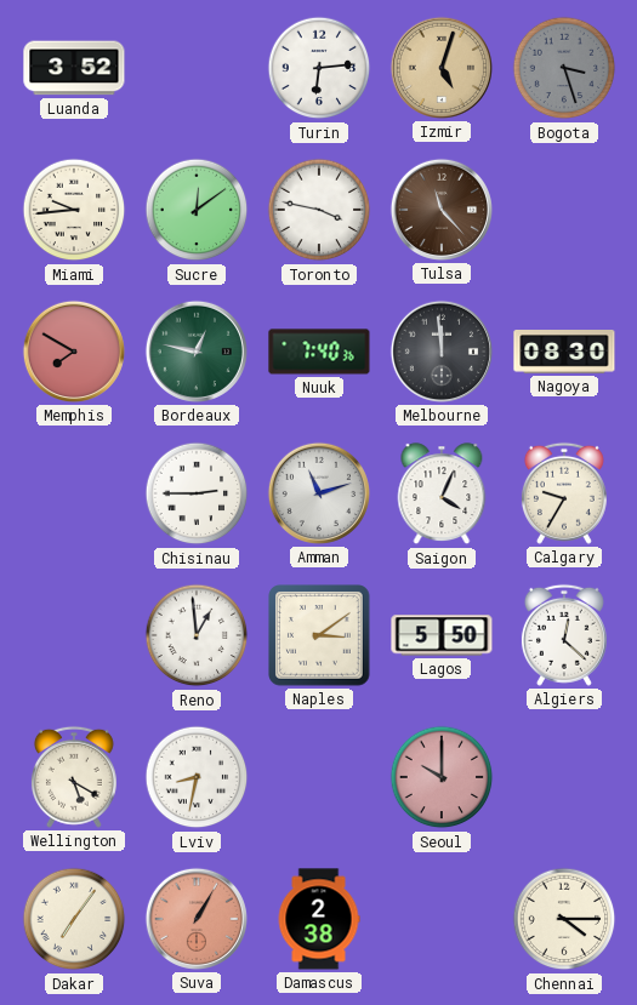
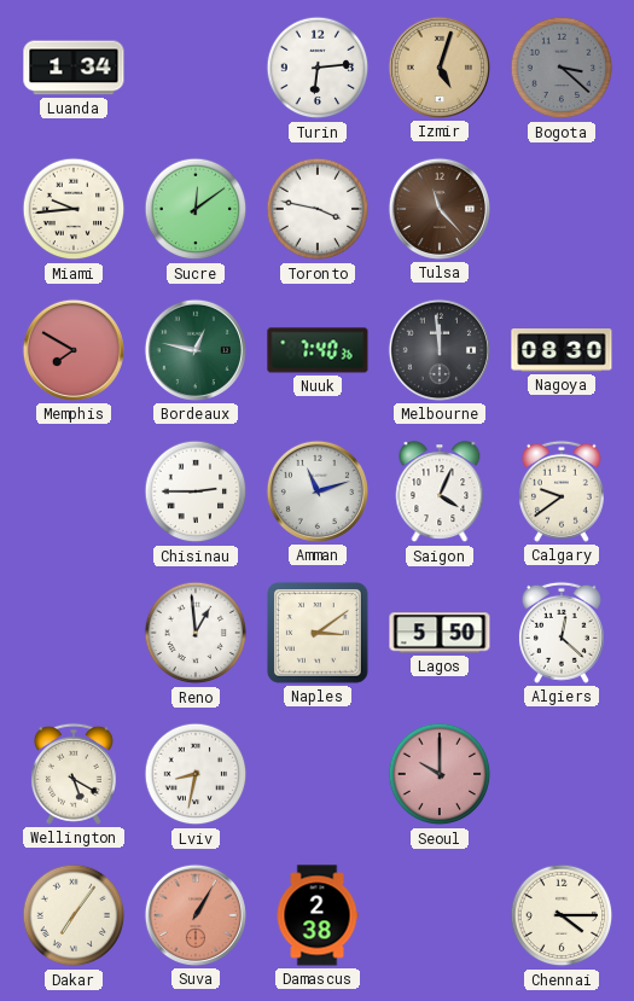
Luanda: 3:52 -> 1:34
Bogota: 3:27 -> 3:22
Calgary: 9:35 -> 9:39
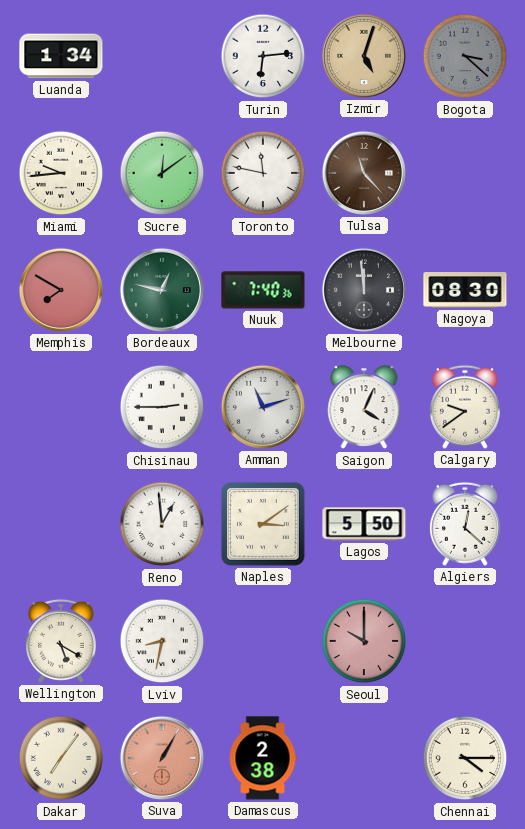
Toronto: 3:47 -> 11:47
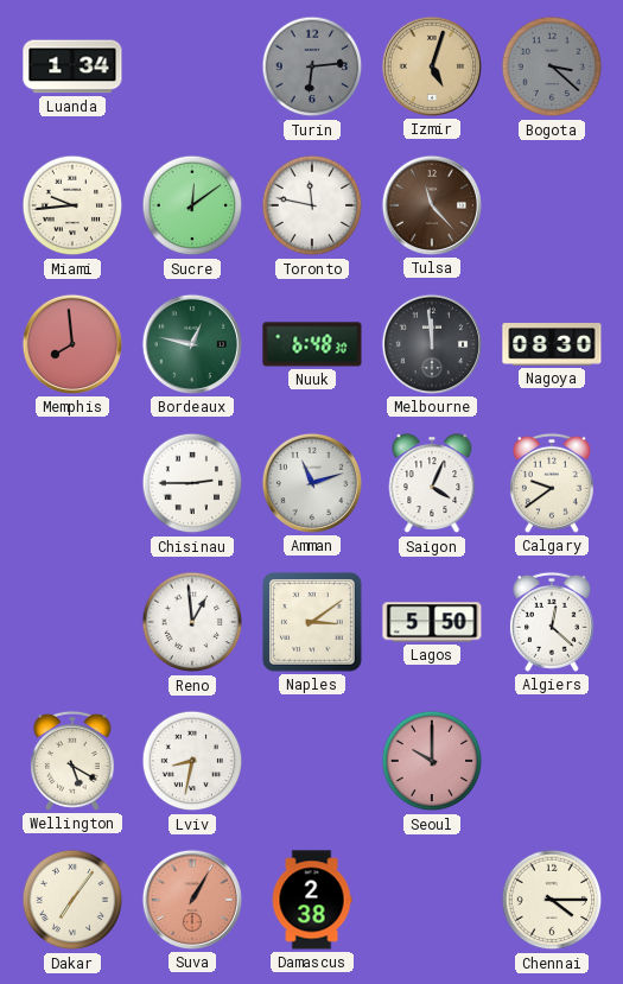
Turin dial: white -> grey
Memphis: 7:50 -> 7:59
Nuuk: 7:40 -> 6:48
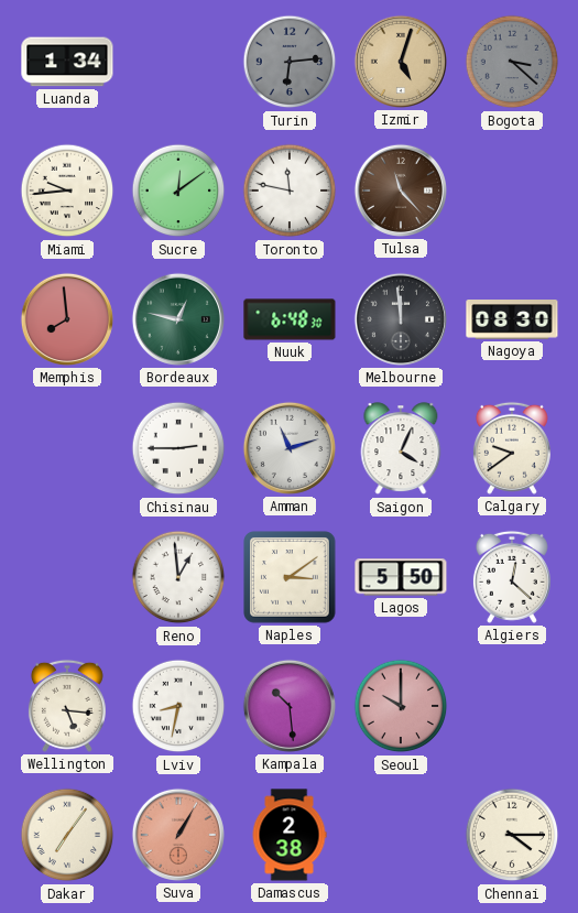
Wellington: 5:20 -> 5:16
Kampala: none -> 10:29
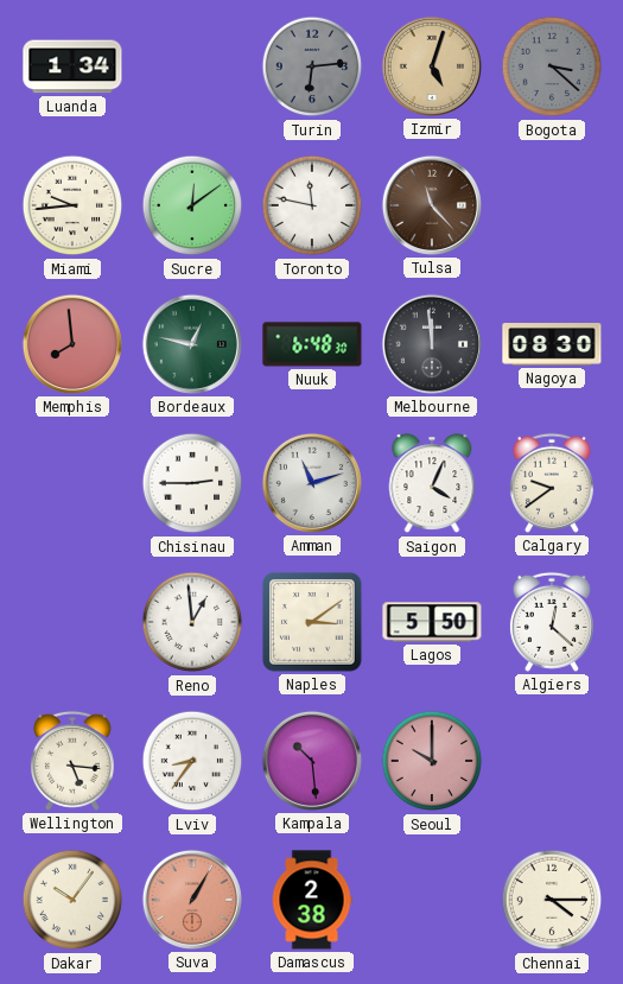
Lviv: 8:32 -> 8:36
Dakar: 7:06 -> 10:06
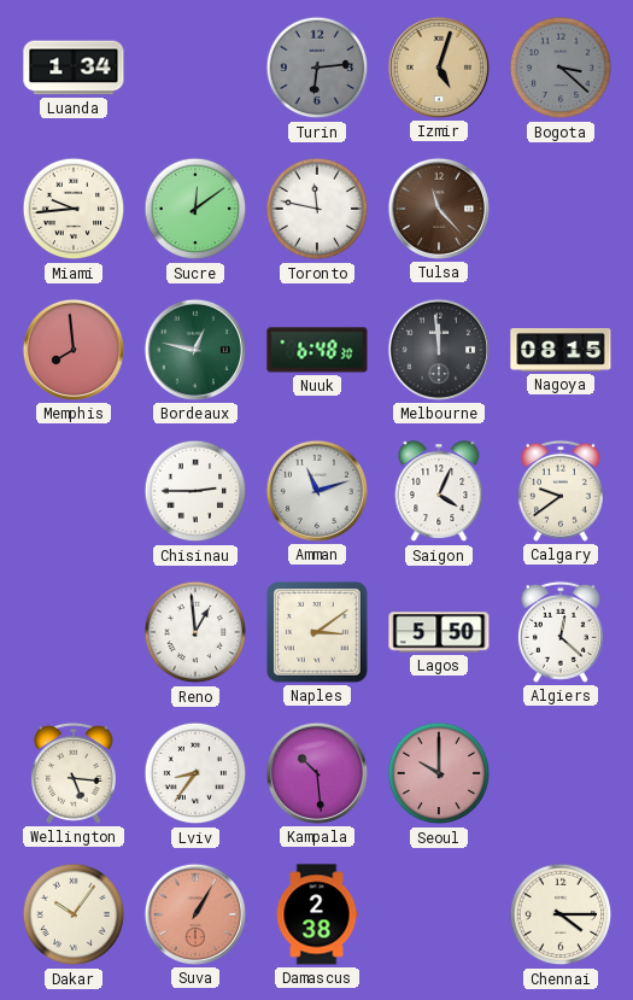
Nagoya: 08:30 -> 08:15
